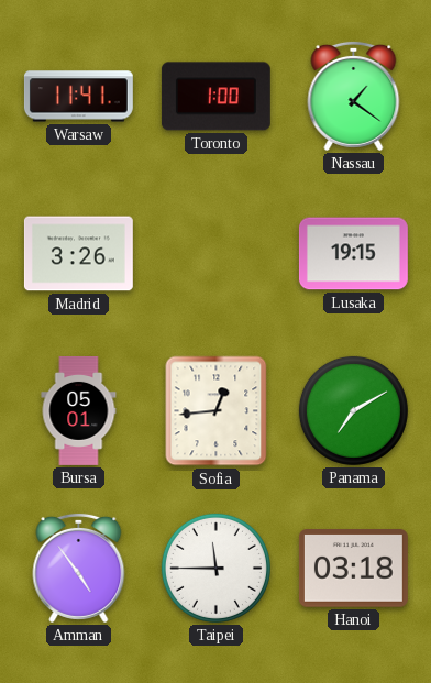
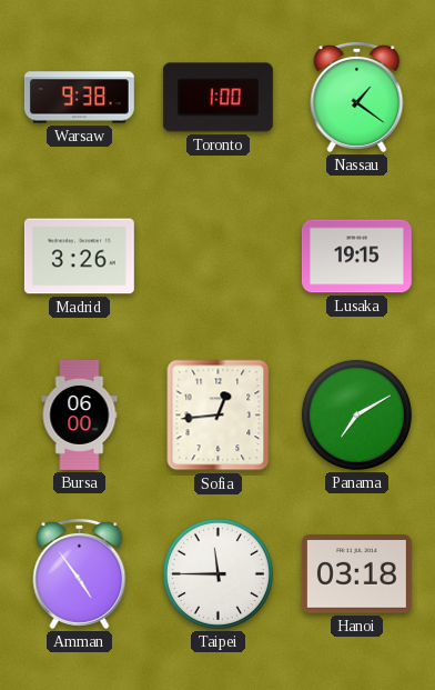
Warsaw: 11:41 -> 9:38
Bursa: 05:01 -> 06:00
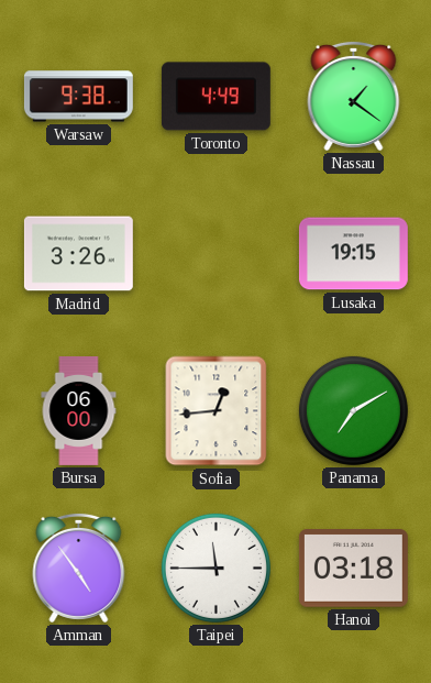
Toronto: 1:00 -> 4:49
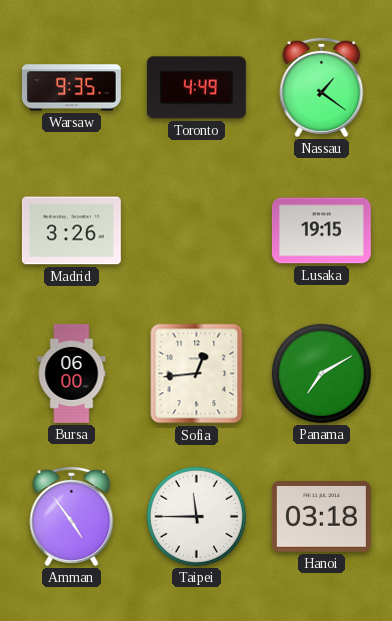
Warsaw: 9:38 -> 9:35
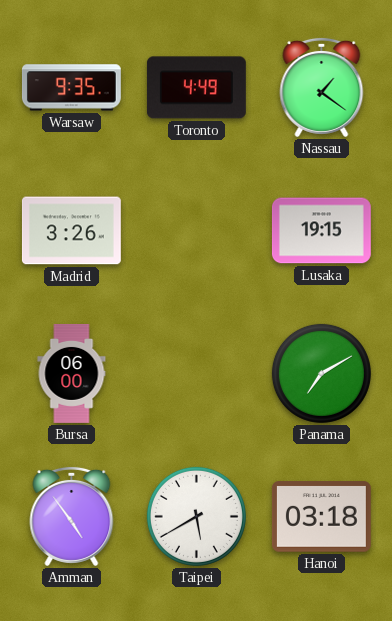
Sofia: 12:44 -> none
Taipei: 11:45 -> 5:40
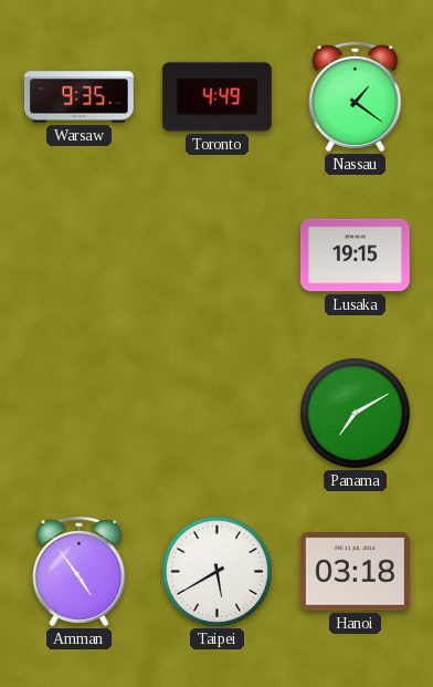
Madrid: 3:26 -> none
Bursa: 06:00 -> none
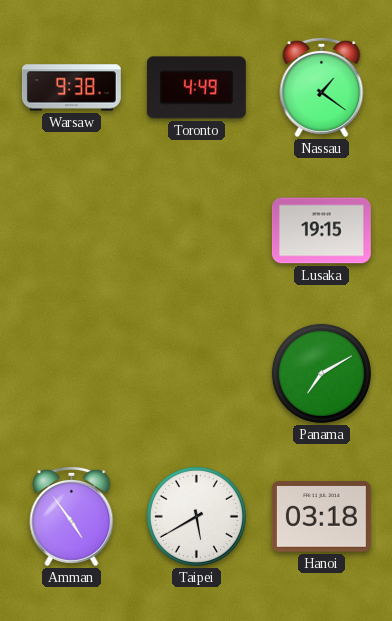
Warsaw: 9:35 -> 9:38
